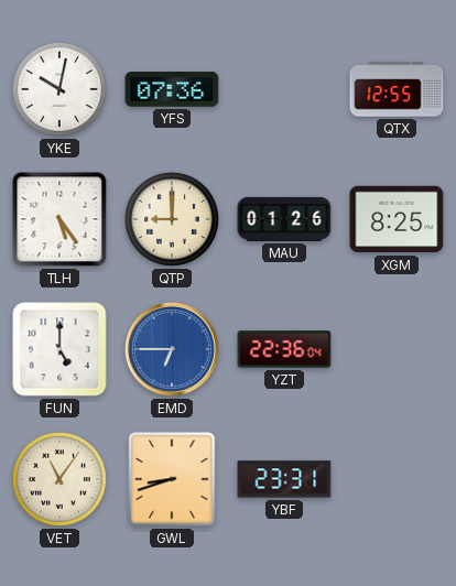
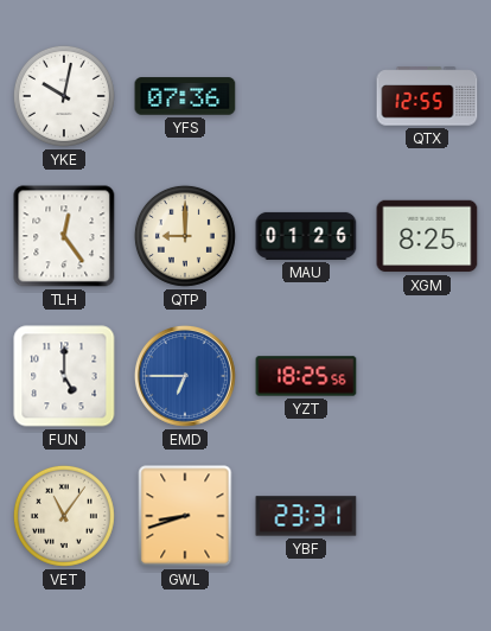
TLH: 5:24 -> 12:24
YZT: 22:36 -> 18:25
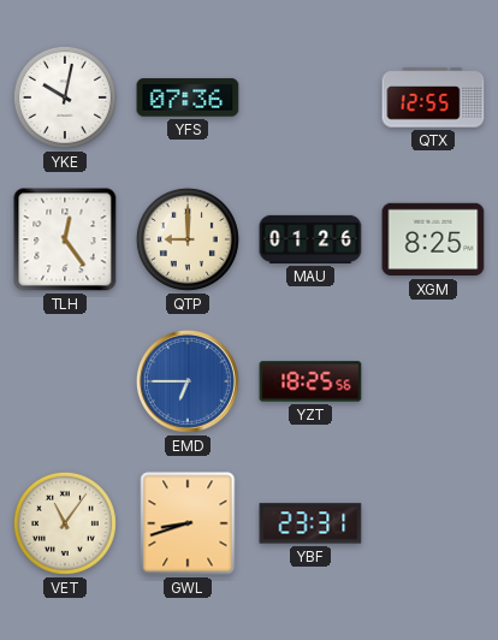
FUN: 5:00 -> none
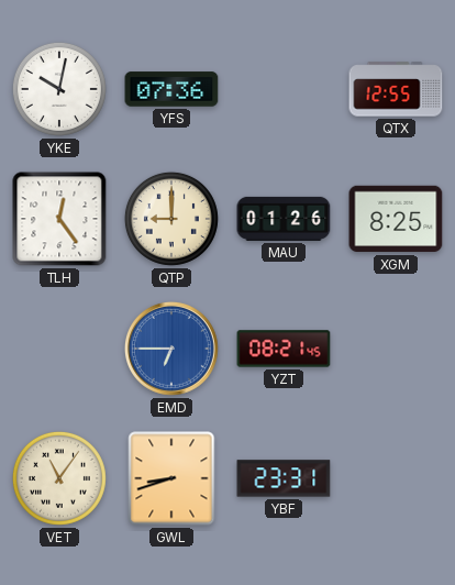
YZT: 18:25 -> 08:21
